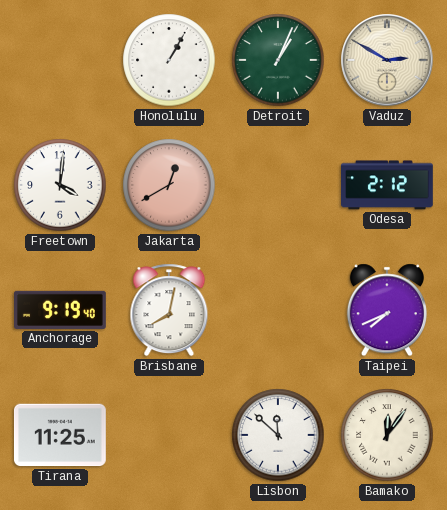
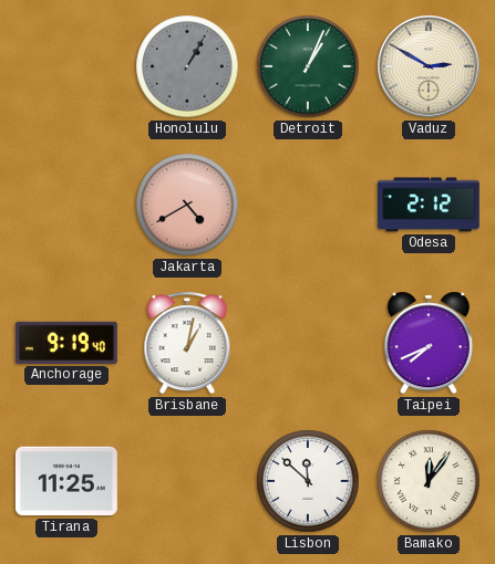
Honolulu dial: white -> grey
Freetown: 4:01 -> none
Jakarta: 12:40 -> 4:40
Brisbane: 8:02 -> 1:02
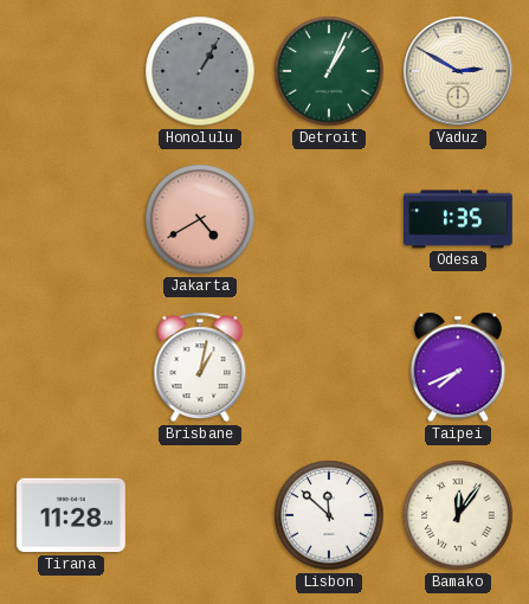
Odesa: 2:12 -> 1:35
Anchorage: 9:19 -> none
Tirana: 11:25 -> 11:28
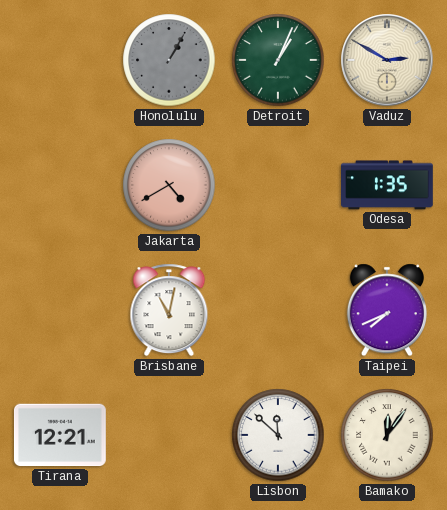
Brisbane: 1:02 -> 11:02
Tirana: 11:28 -> 12:21
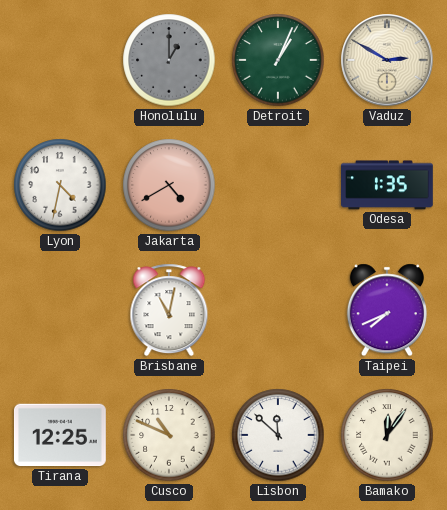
Honolulu: 1:05 -> 1:00
Lyon: none -> 4:32
Tirana: 12:21 -> 12:25
Cusco: none -> 10:49
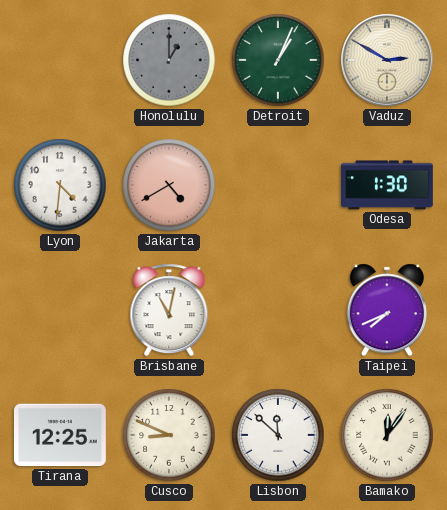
Lyon: 4:32 -> 4:31
Odesa: 1:35 -> 1:30
Cusco: 10:49 -> 8:49
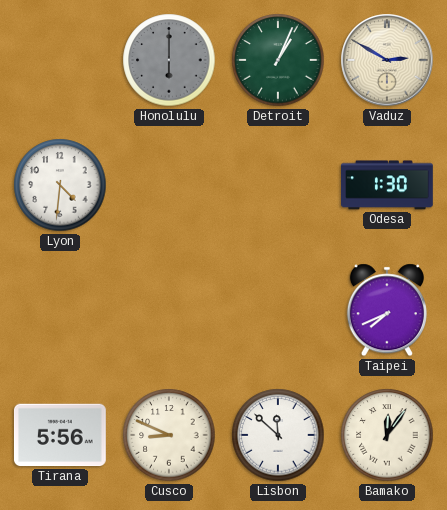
Honolulu: 1:00 -> 6:00
Jakarta: 4:40 -> none
Brisbane: 11:02 -> none
Tirana: 12:25 -> 5:56
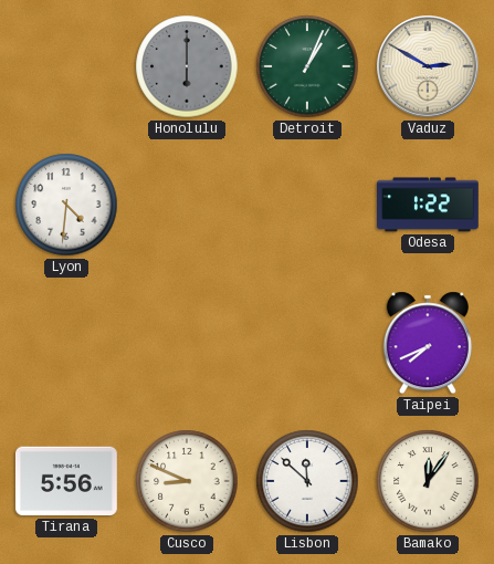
Odesa: 1:30 -> 1:22
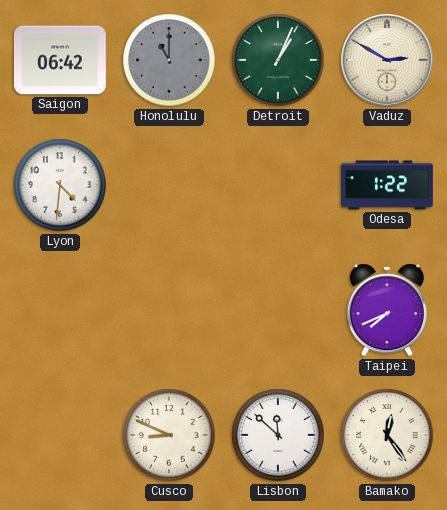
Saigon: none -> 06:42
Honolulu: 6:00 -> 11:00
Tirana: 5:56 -> none
Bamako: 12:06 -> 12:24
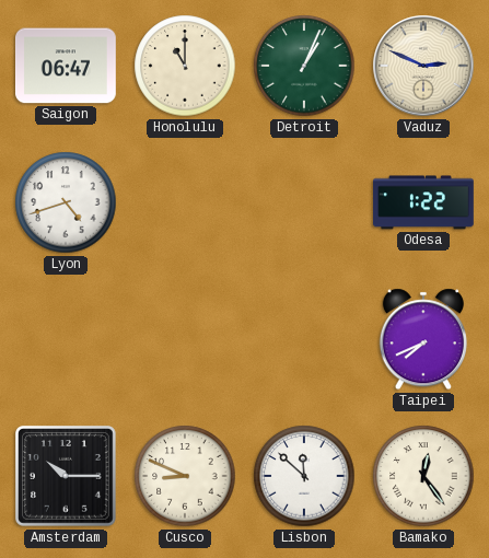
Saigon: 06:42 -> 06:47
Honolulu dial: grey -> cream
Vaduz: 2:50 -> 2:49
Lyon: 4:31 -> 4:42
Amsterdam: none -> 10:15
